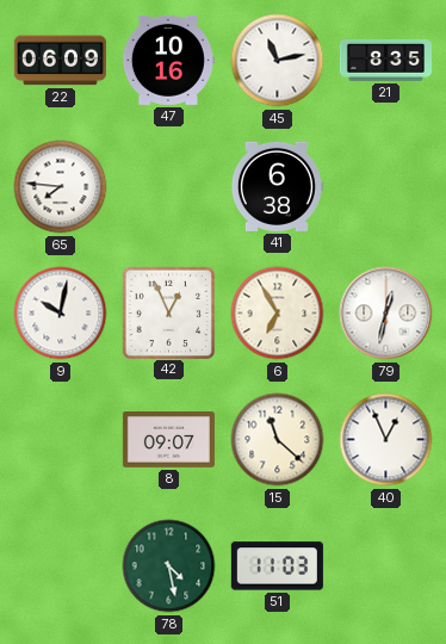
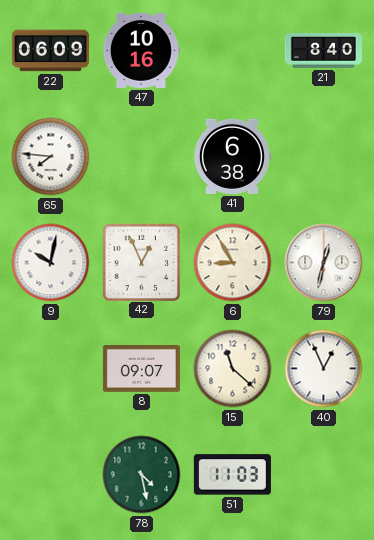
45: 11:13 -> none
21: 8:35 -> 8:40
6: 6:55 -> 8:55
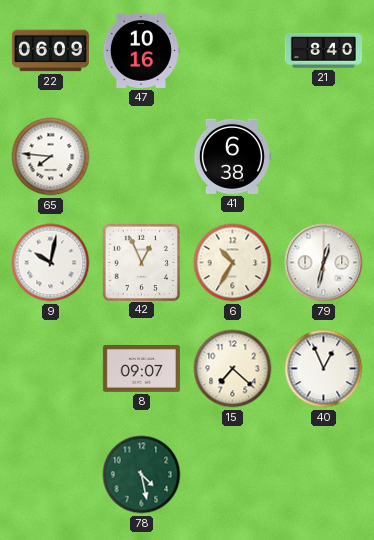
6: 8:55 -> 10:35
15: 11:22 -> 7:22
51: 11:03 -> none
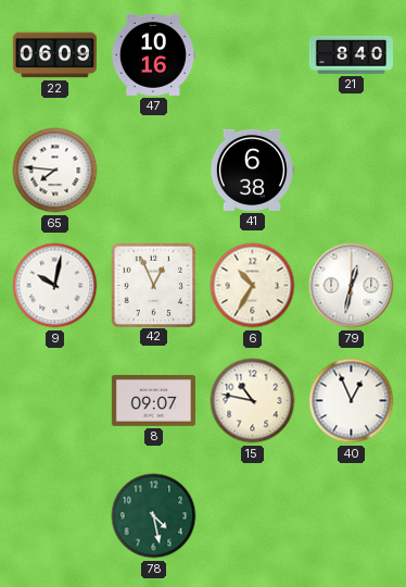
15: 7:22 -> 10:47
